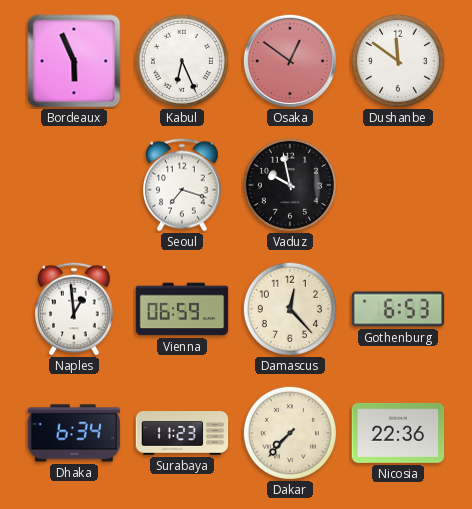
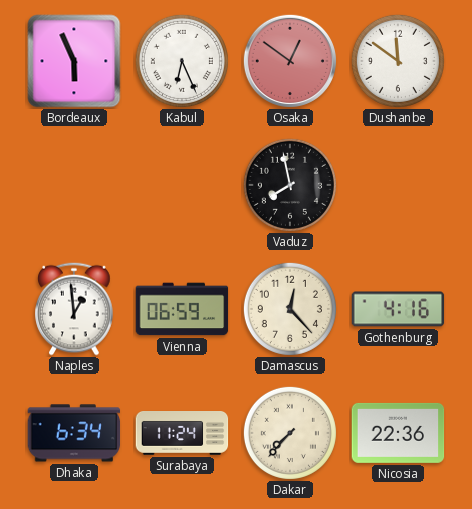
Seoul: 7:18 -> none
Vaduz: 9:58 -> 7:58
Gothenburg: 6:53 -> 4:16
Surabaya: 11:23 -> 11:24
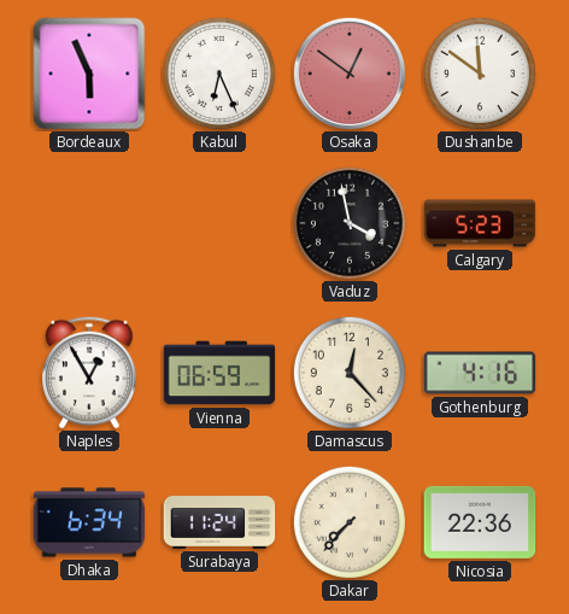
Vaduz: 7:58 -> 3:58
Calgary: none -> 5:23
Naples: 12:59 -> 12:55
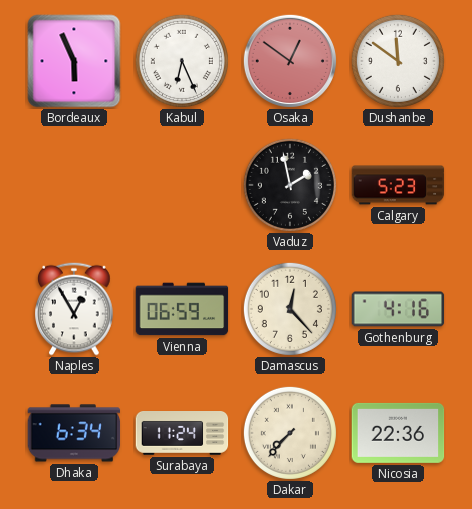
Vaduz: 3:58 -> 1:58
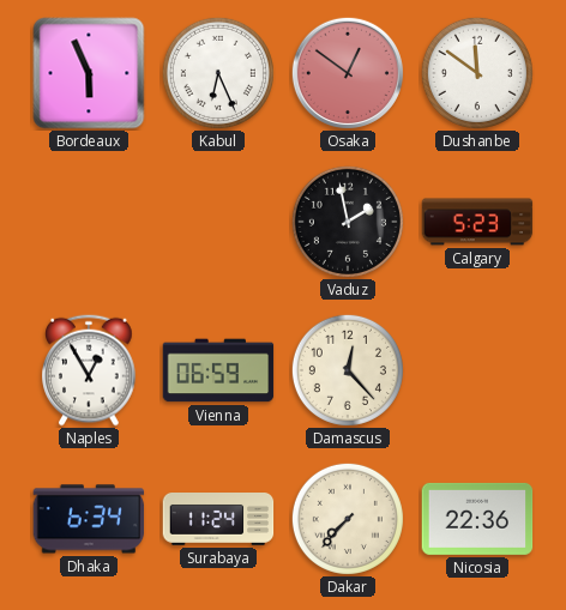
Gothenburg: 4:16 -> none
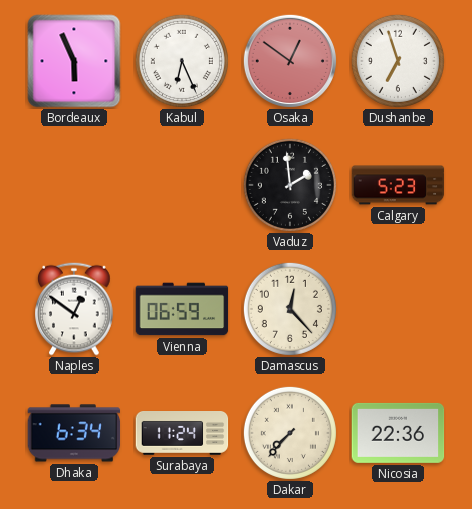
Dushanbe: 11:51 -> 6:57
Vaduz: 1:58 -> 1:59
Naples: 12:55 -> 12:51
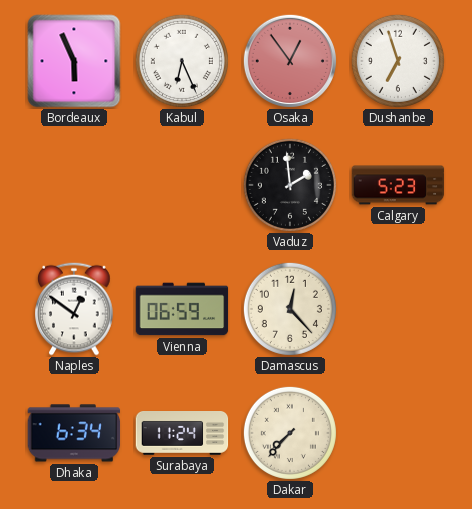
Osaka: 12:51 -> 12:54
Nicosia: 22:36 -> none
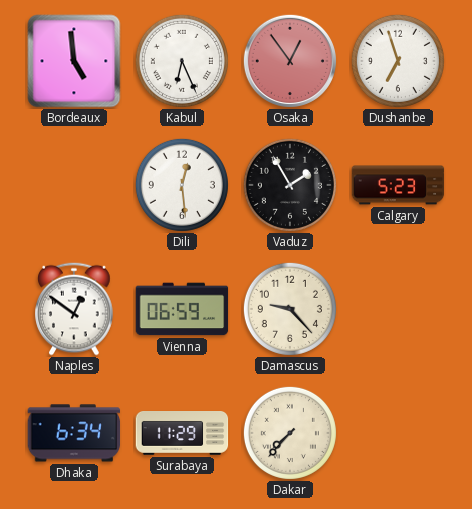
Bordeaux: 5:56 -> 4:59
Dili: none -> 12:29
Vaduz: 1:59 -> 1:55
Damascus: 12:23 -> 9:23
Surabaya: 11:24 -> 11:29
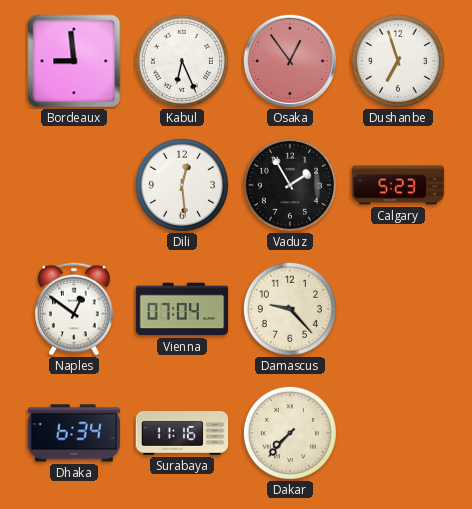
Bordeaux: 4:59 -> 8:59
Vienna: 06:59 -> 07:04
Surabaya: 11:29 -> 11:16
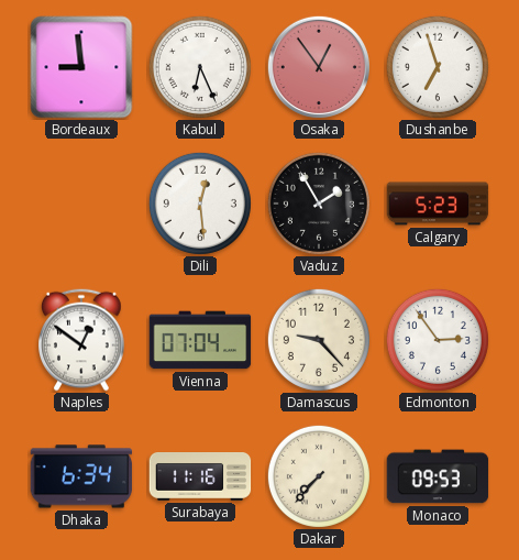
Edmonton: none -> 2:54
Monaco: none -> 09:53
